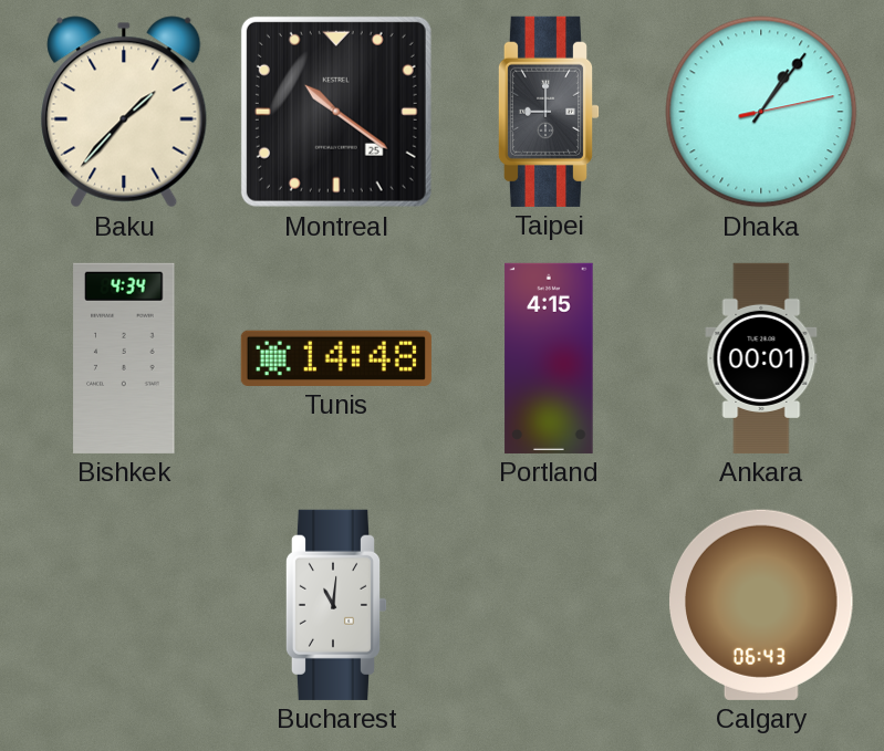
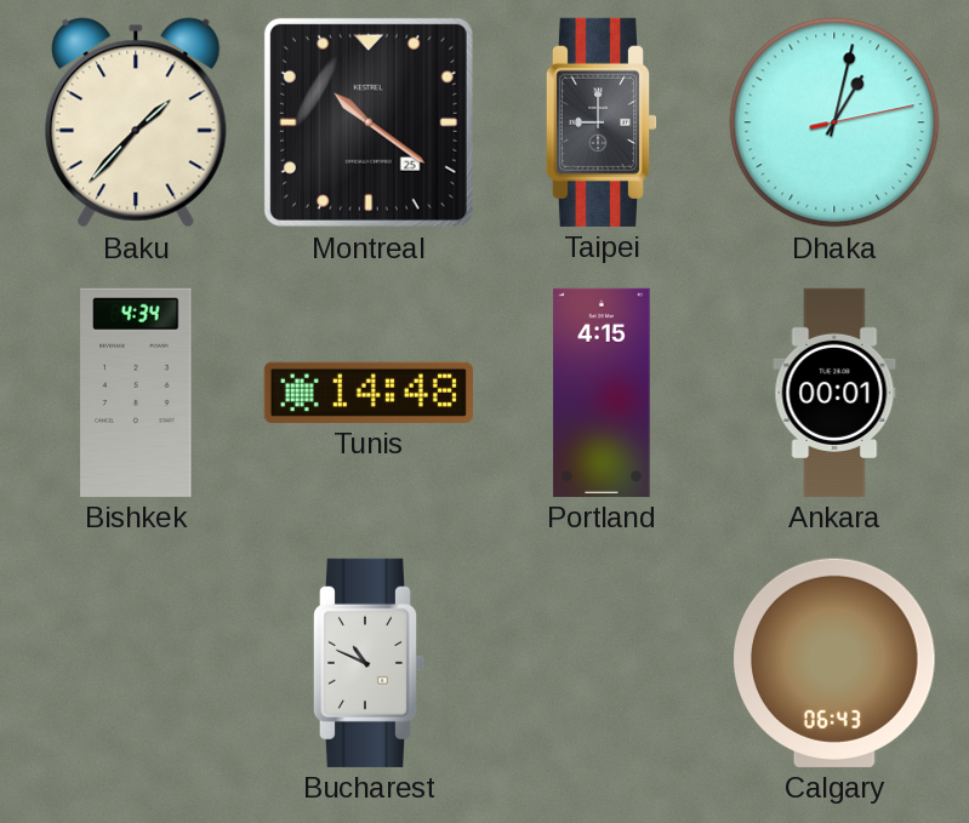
Dhaka: 1:06 -> 1:02
Bucharest: 11:01 -> 10:49
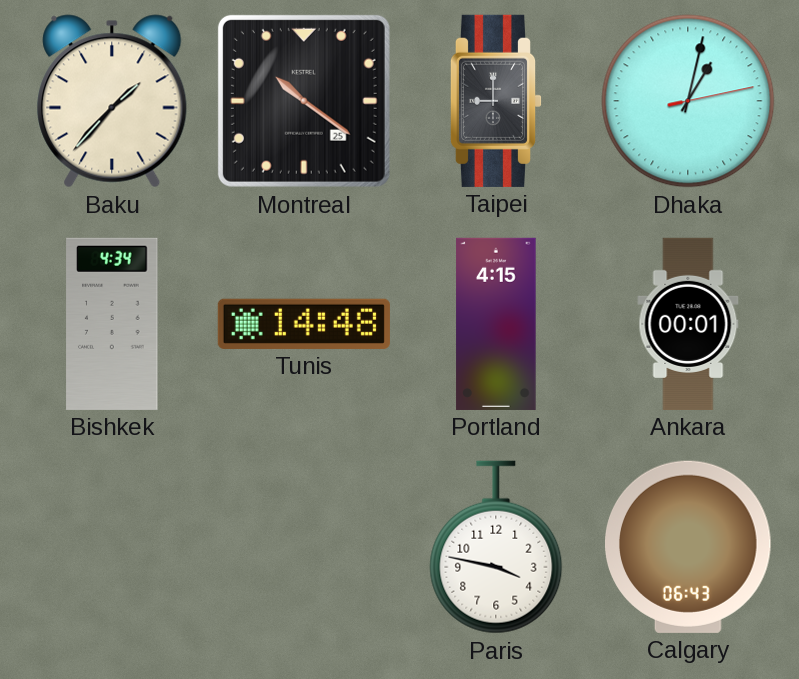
Bucharest: 10:49 -> none
Paris: none -> 3:47
